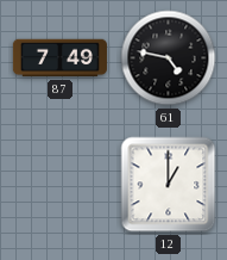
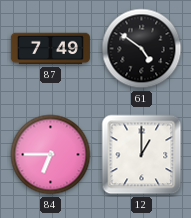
61: 4:47 -> 4:51
84: none -> 6:45
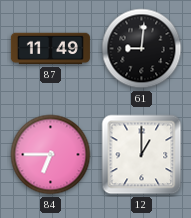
87: 7:49 -> 11:49
61: 4:51 -> 9:01
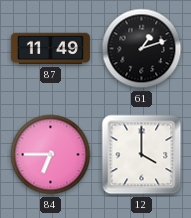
61: 9:01 -> 1:12
12: 1:00 -> 4:00
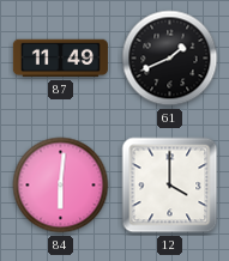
61: 1:12 -> 1:41
84: 6:45 -> 6:01
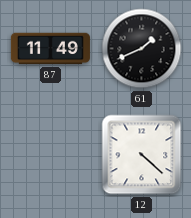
84: 6:01 -> none
12: 4:00 -> 4:22
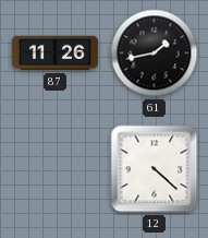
87: 11:49 -> 11:26
61: 1:41 -> 1:43
